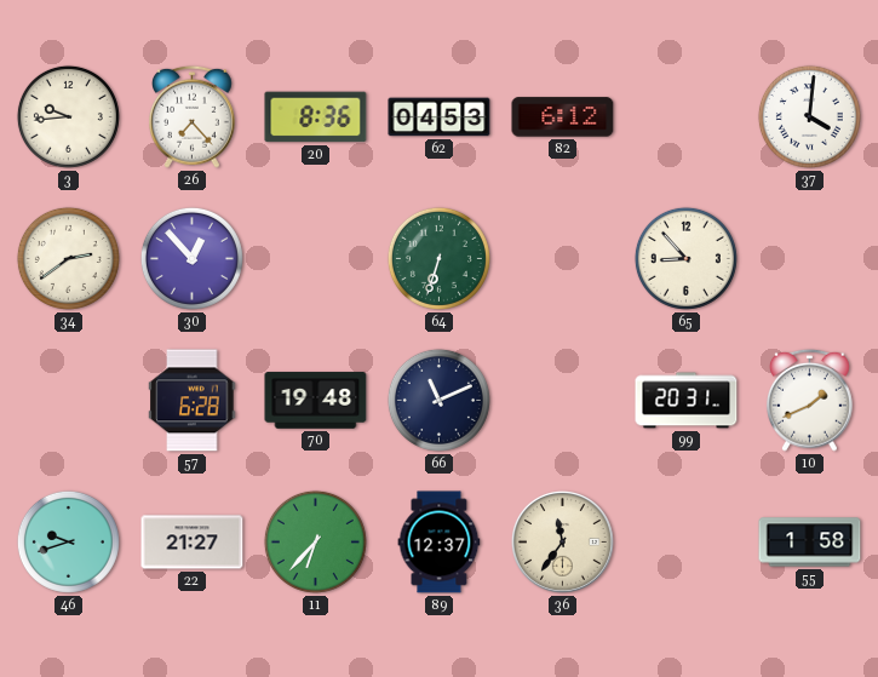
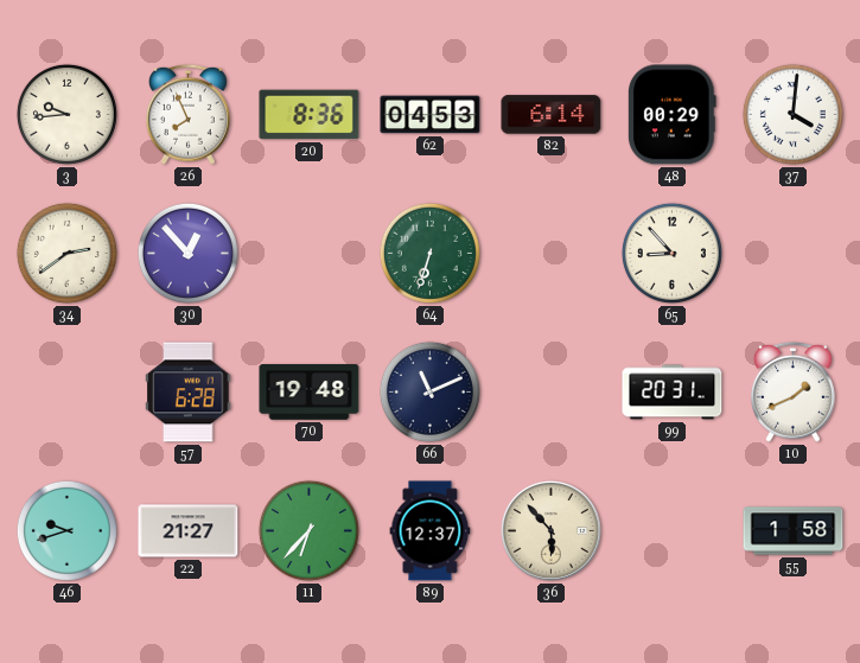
26: 7:23 -> 7:56
82: 6:12 -> 6:14
48: none -> 00:29
36: 11:36 -> 5:53
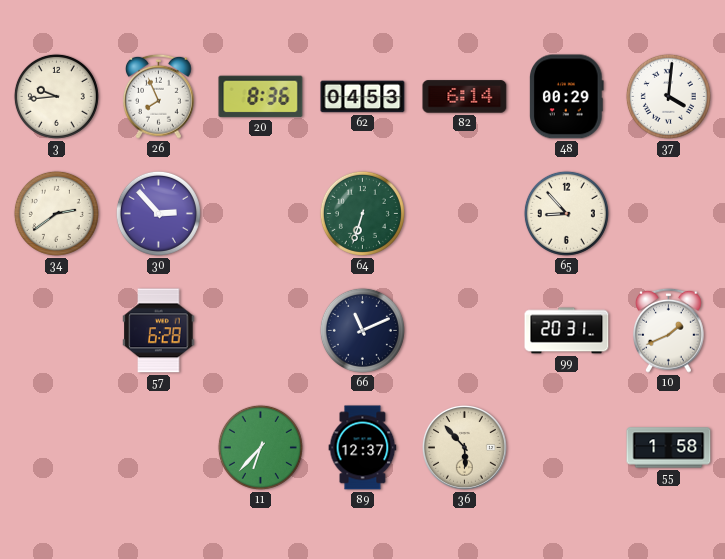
30: 12:53 -> 2:53
70: 19:48 -> none
46: 9:42 -> none
22: 21:27 -> none
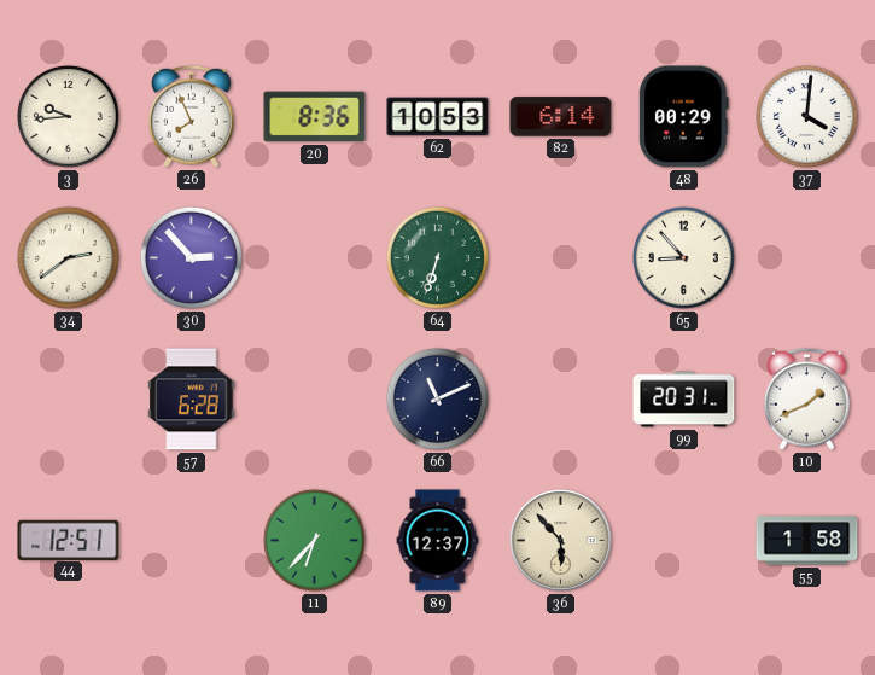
62: 04:53 -> 10:53
44: none -> 12:51
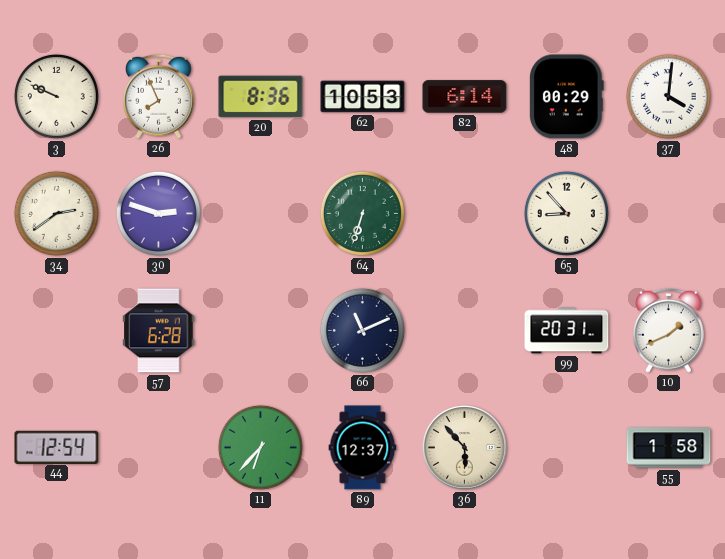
3: 9:44 -> 9:49
30: 2:53 -> 2:48
44: 12:51 -> 12:54
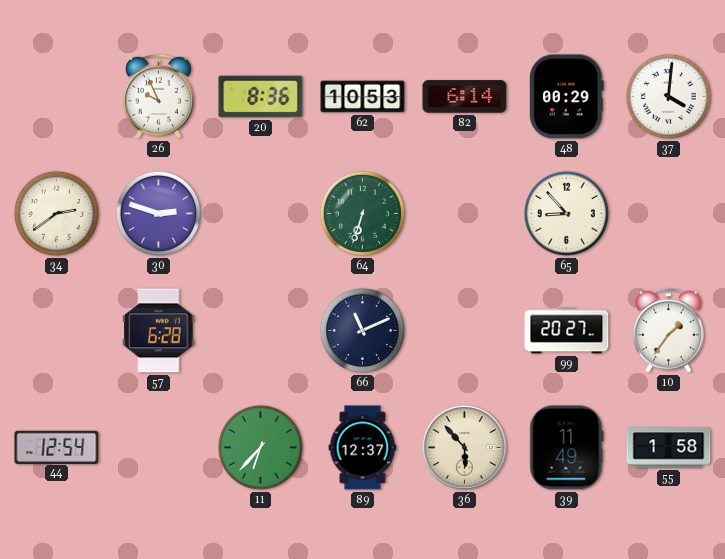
3: 9:49 -> none
26: 7:56 -> 9:56
99: 20:31 -> 20:27
10: 1:41 -> 1:36
39: none -> 11:49
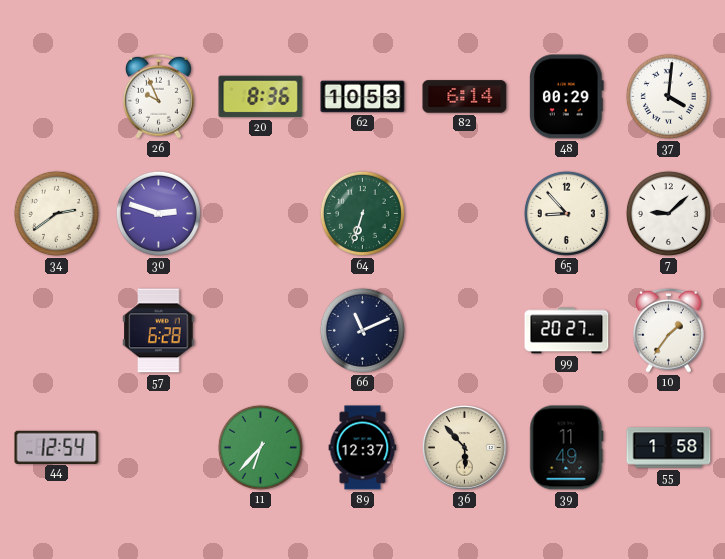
7: none -> 9:08
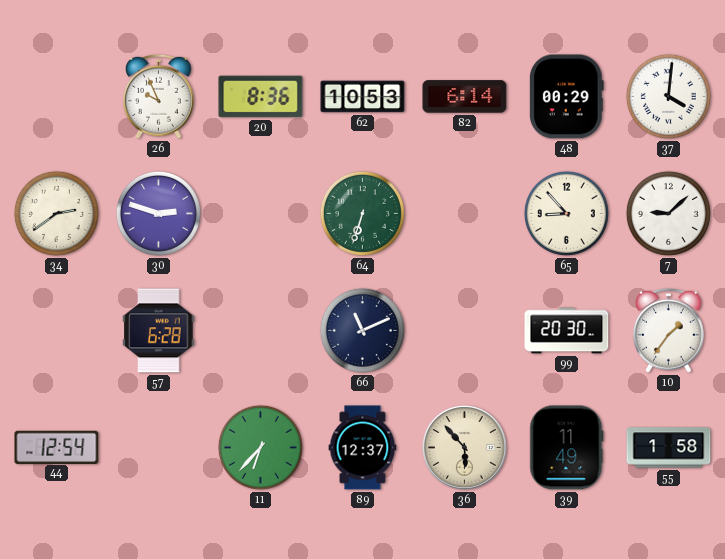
99: 20:27 -> 20:30
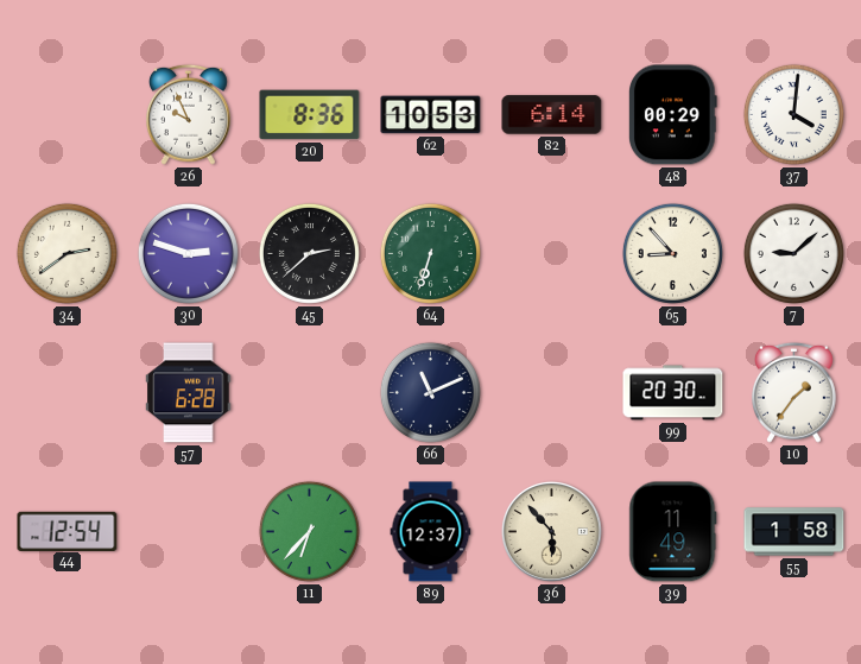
45: none -> 2:38
